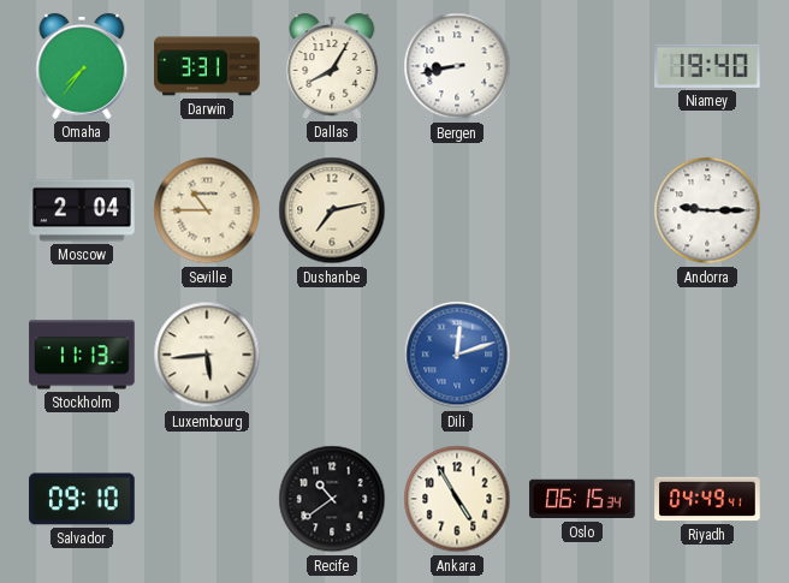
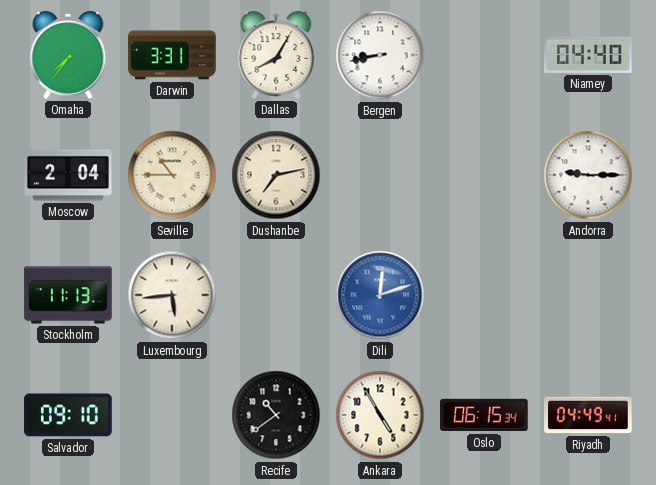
Niamey: 19:40 -> 04:40
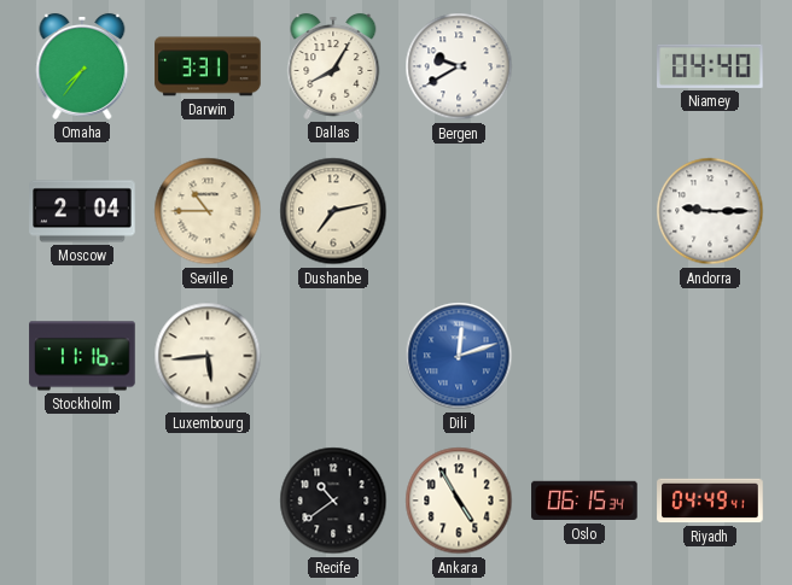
Bergen: 8:43 -> 9:40
Stockholm: 11:13 -> 11:16
Salvador: 09:10 -> none
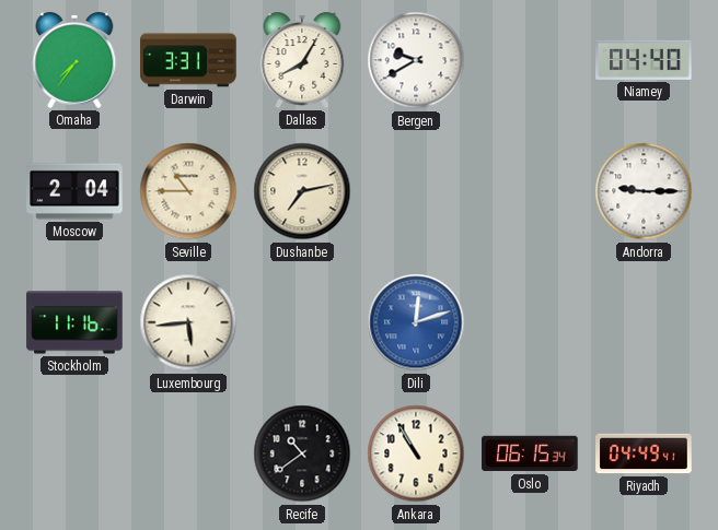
Ankara: 4:55 -> 10:55
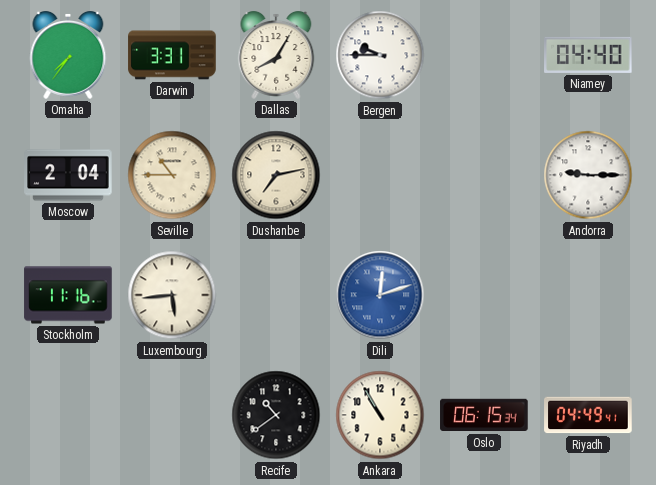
Bergen: 9:40 -> 9:45
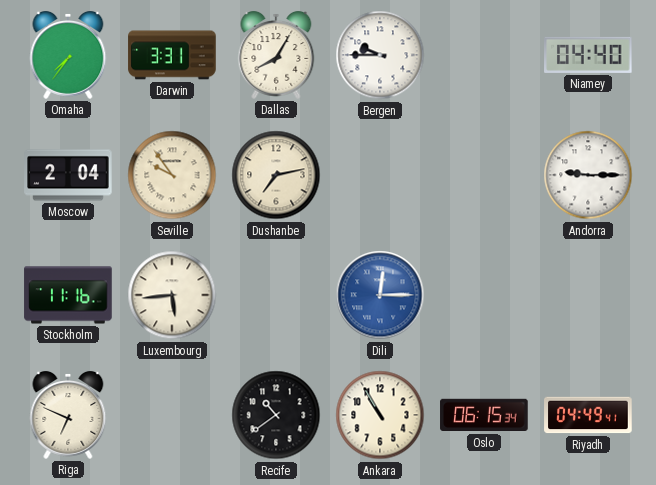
Seville: 10:45 -> 9:54
Dili: 12:12 -> 12:15
Riga: none -> 6:49
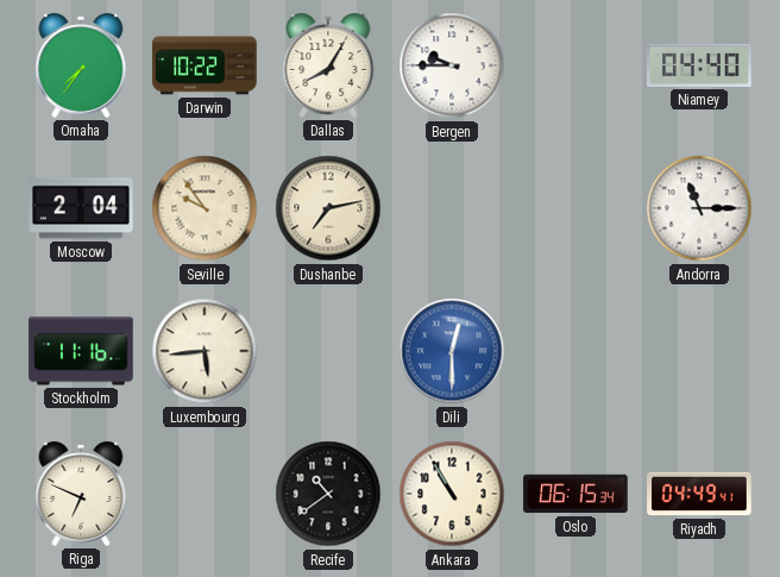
Darwin: 3:31 -> 10:22
Andorra: 9:15 -> 11:15
Dili: 12:15 -> 12:30
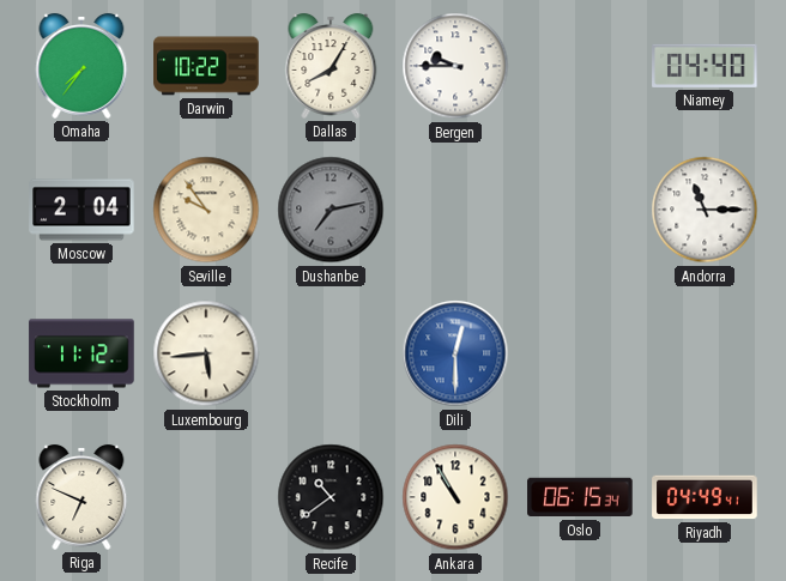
Dushanbe dial: cream -> grey
Stockholm: 11:16 -> 11:12
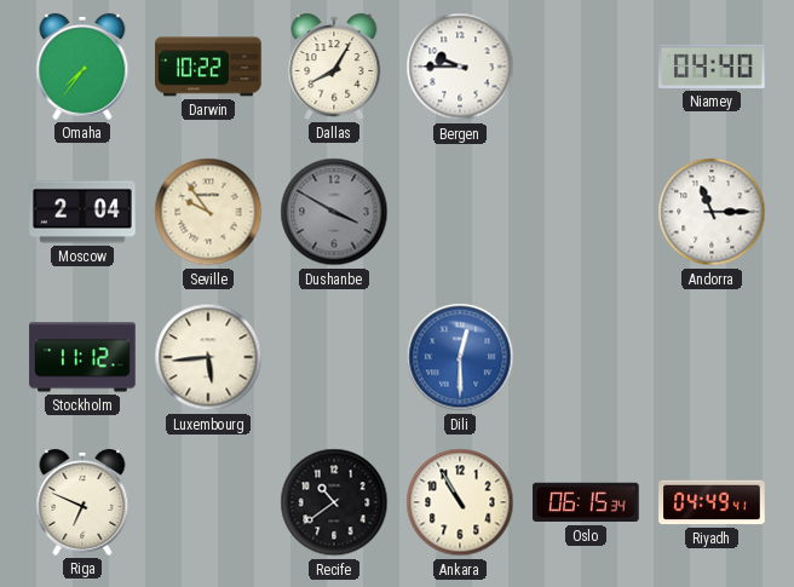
Dushanbe: 7:13 -> 3:50
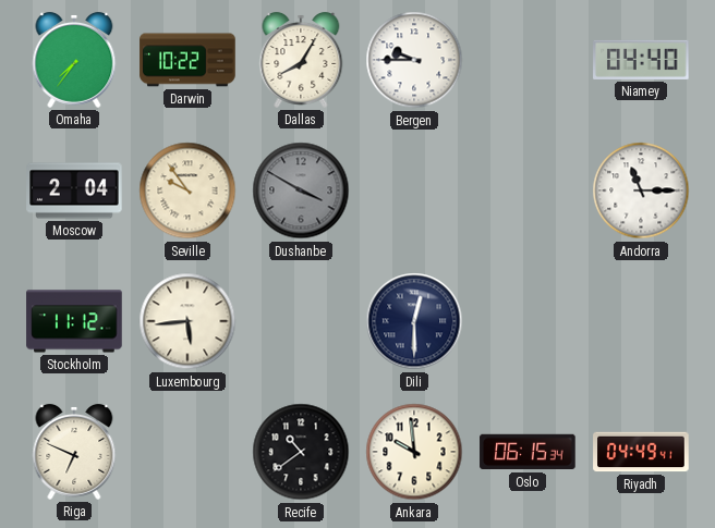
Dili dial: blue -> navy
Ankara: 10:55 -> 9:59
